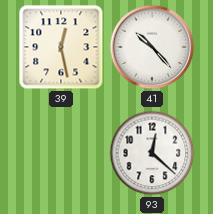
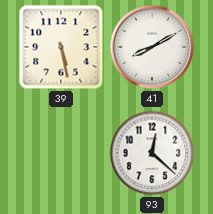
39: 12:28 -> 5:28
41: 10:23 -> 8:10
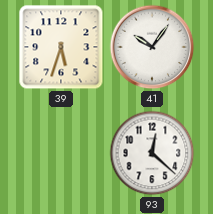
39: 5:28 -> 5:33
41: 8:10 -> 10:06
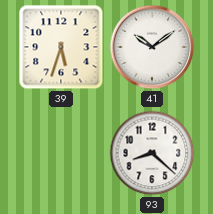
41: 10:06 -> 10:09
93: 12:22 -> 8:22
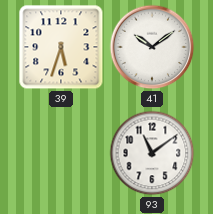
93: 8:22 -> 11:09
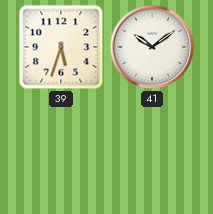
93: 11:09 -> none
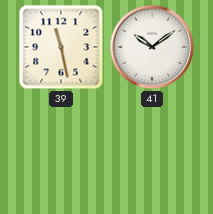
39: 5:33 -> 11:28
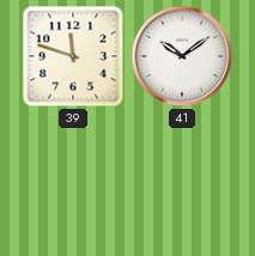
39: 11:28 -> 11:48
